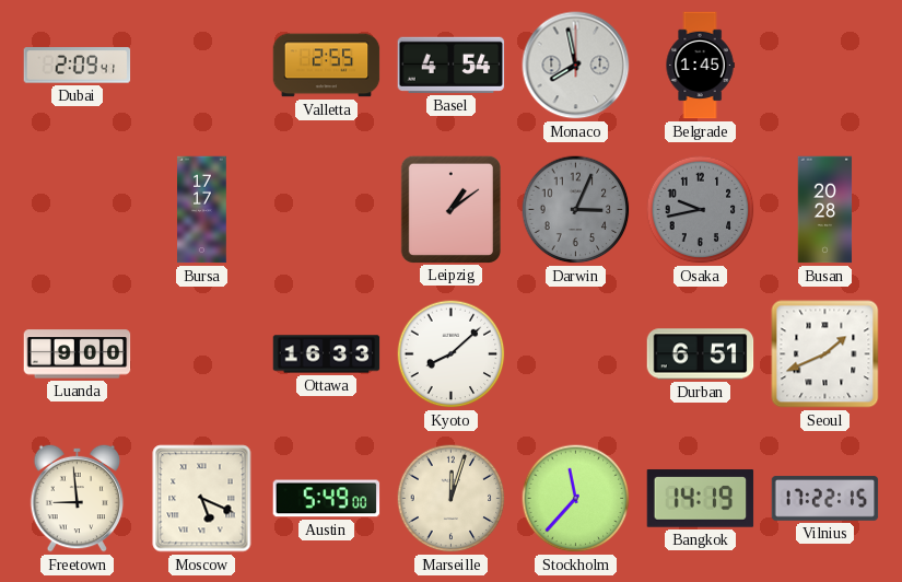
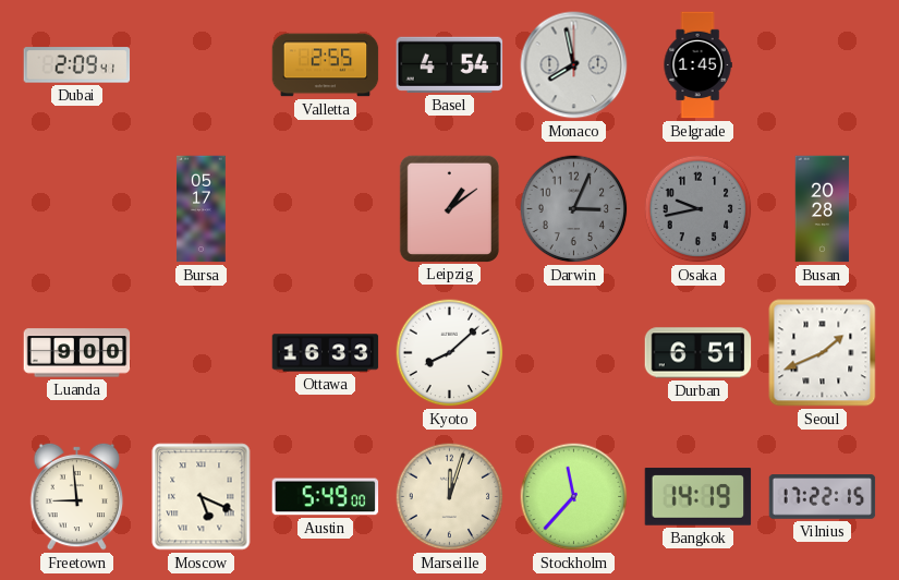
Bursa: 17:17 -> 05:17
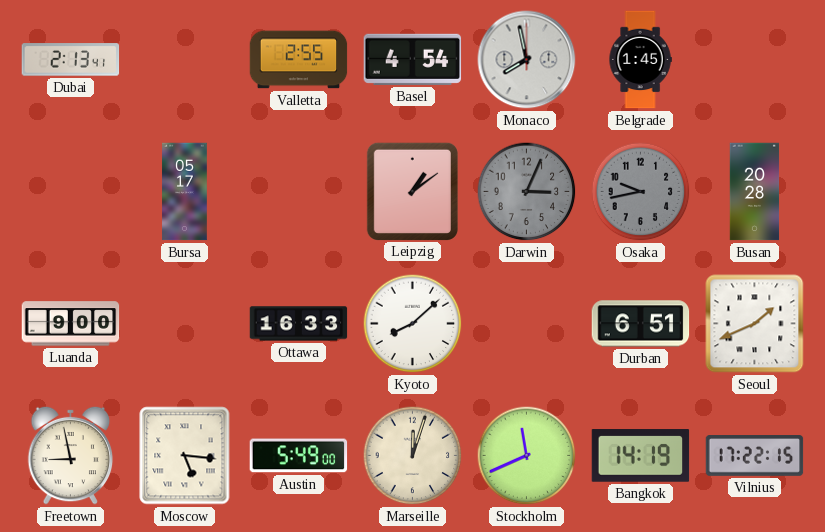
Dubai: 2:09 -> 2:13
Freetown: 8:59 -> 8:58
Moscow: 5:19 -> 5:16
Stockholm: 11:37 -> 11:41
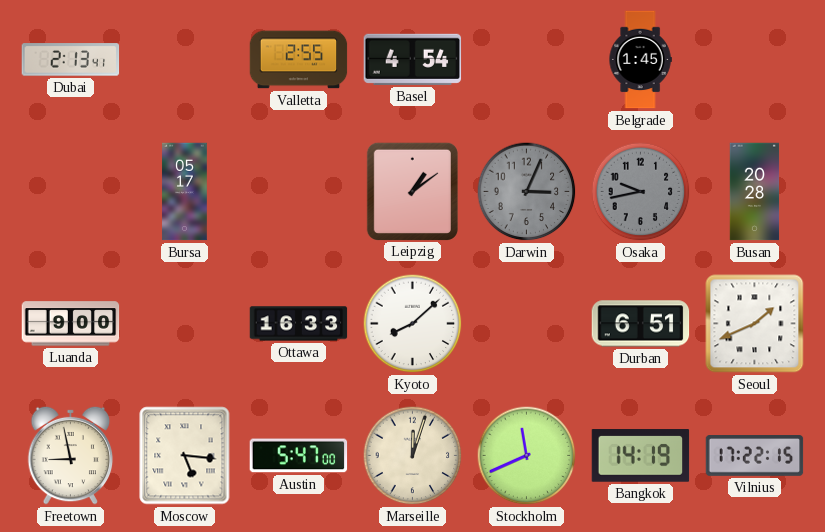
Monaco: 7:58 -> none
Austin: 5:49 -> 5:47
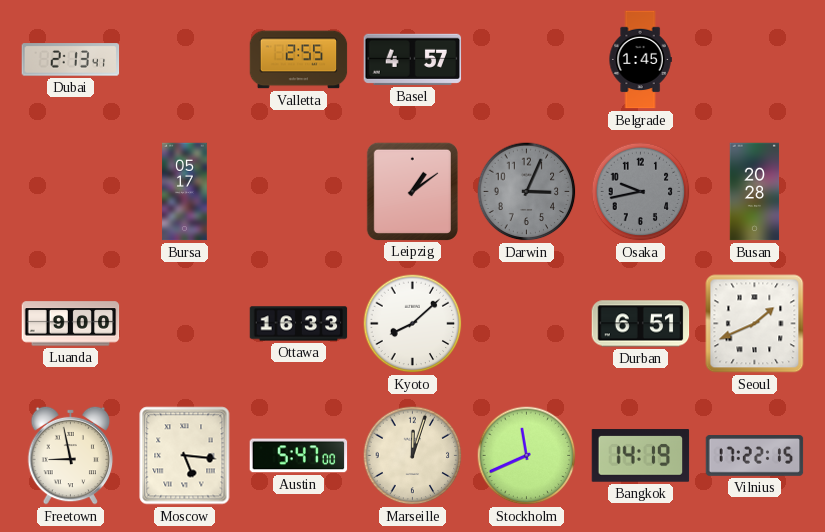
Basel: 4:54 -> 4:57
